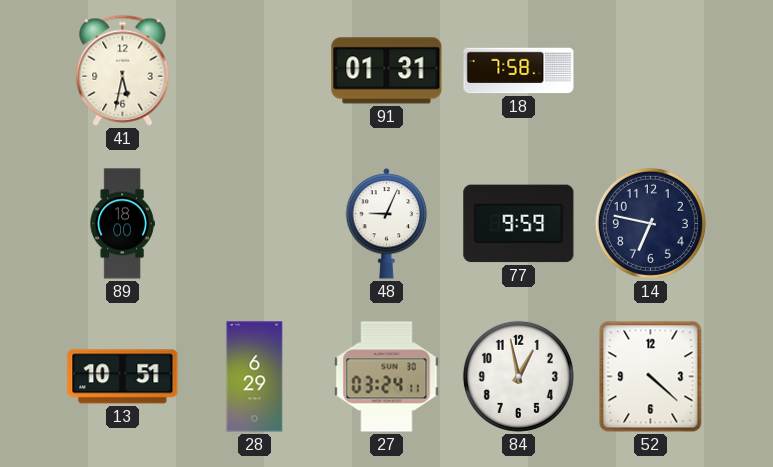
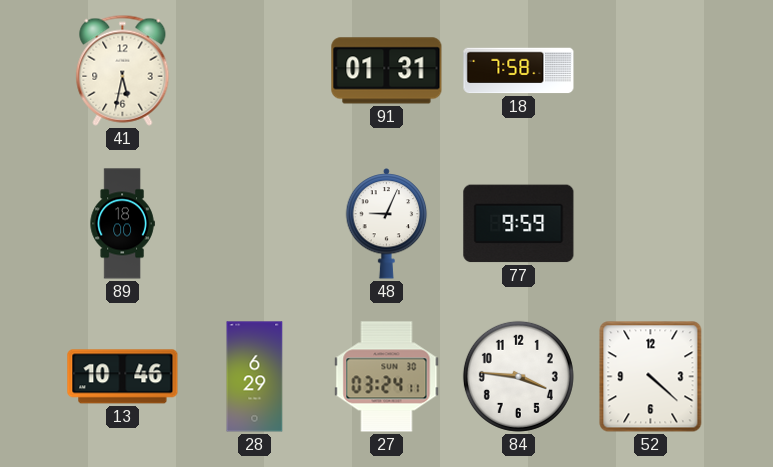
14: 6:47 -> none
13: 10:51 -> 10:46
84: 12:58 -> 3:46
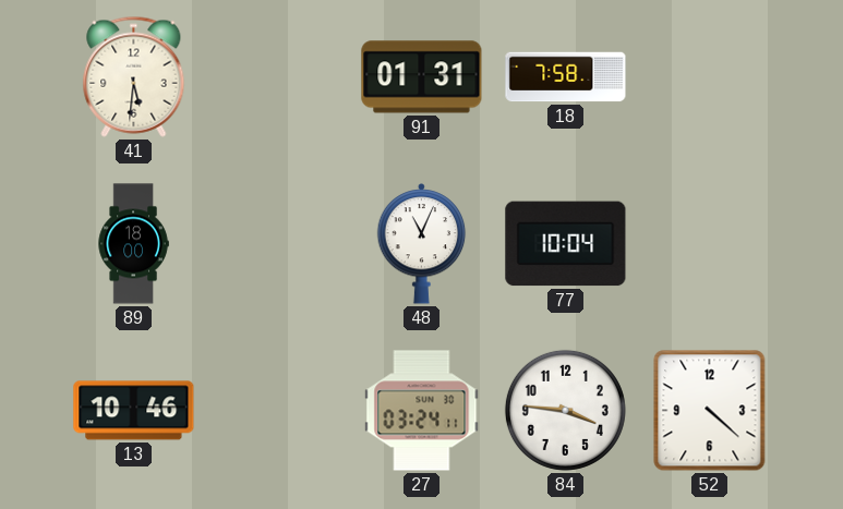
41: 5:32 -> 5:31
48: 9:04 -> 11:04
77: 9:59 -> 10:04
28: 6:29 -> none
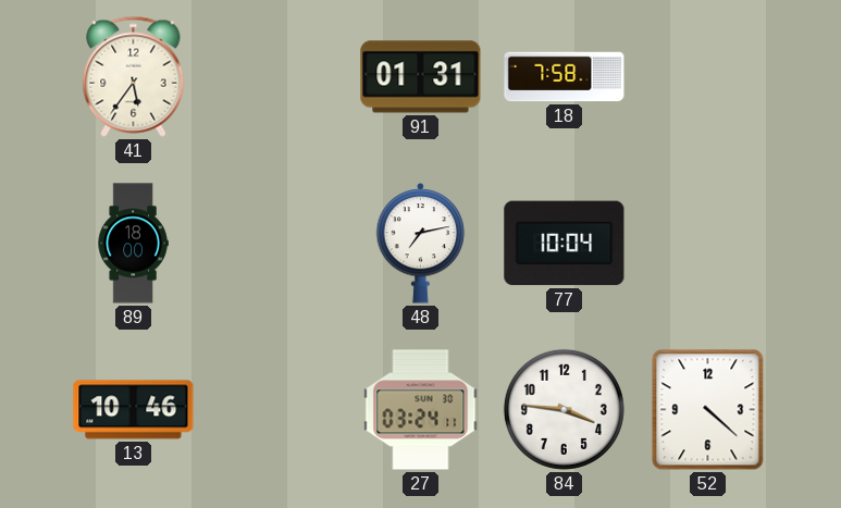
41: 5:31 -> 5:36
48: 11:04 -> 7:13
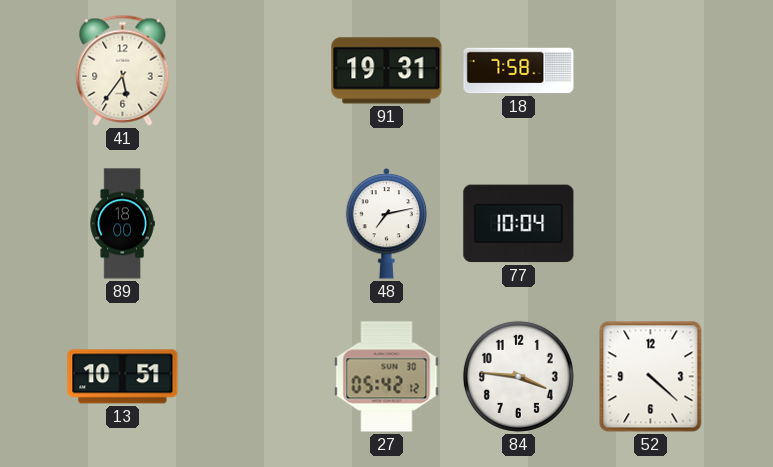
91: 01:31 -> 19:31
13: 10:46 -> 10:51
27: 03:24 -> 05:42
